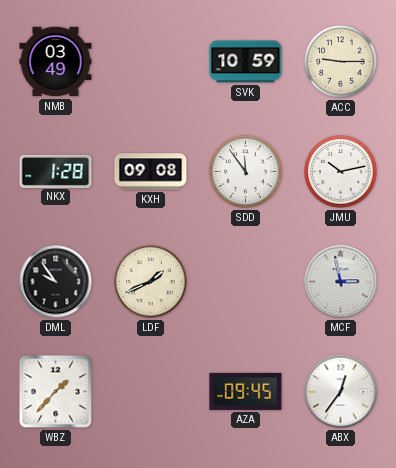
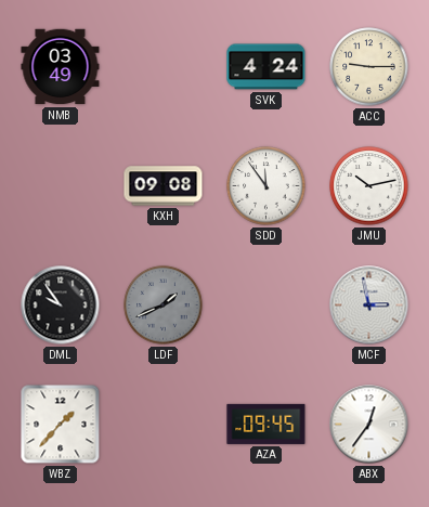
SVK: 10:59 -> 4:24
NKX: 1:28 -> none
LDF dial: cream -> grey
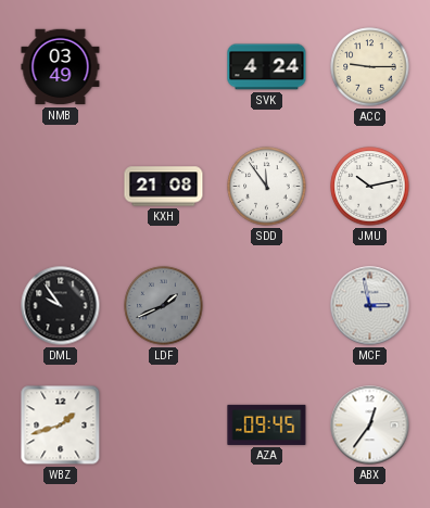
KXH: 09:08 -> 21:08
WBZ: 1:37 -> 1:42
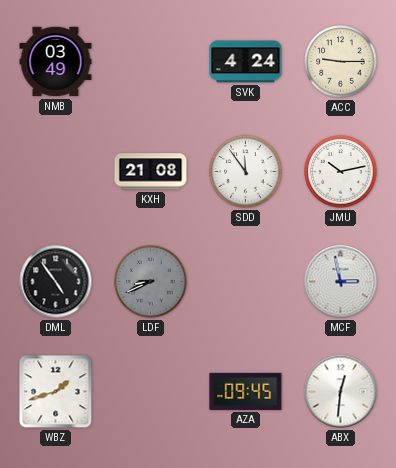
DML: 9:54 -> 4:54
LDF: 1:41 -> 8:41
ABX: 12:36 -> 12:31
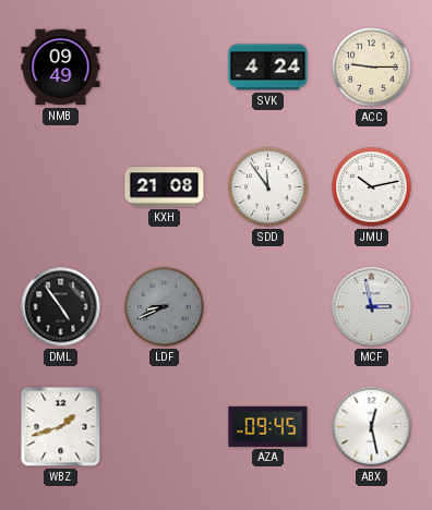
NMB: 03:49 -> 09:49
ABX: 12:31 -> 12:28
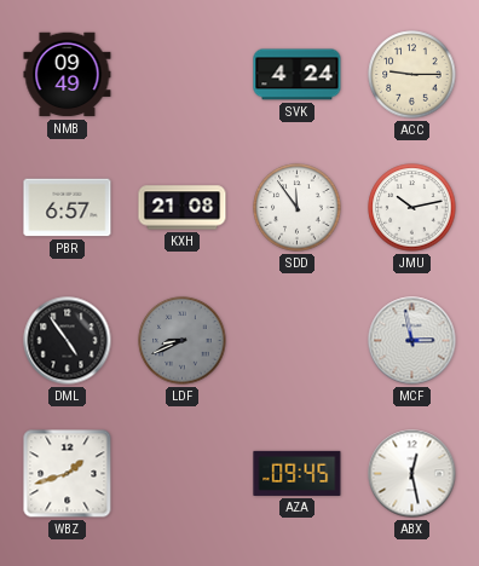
PBR: none -> 6:57
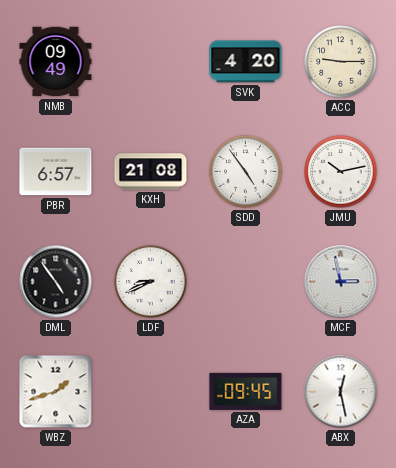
SVK: 4:24 -> 4:20
SDD: 11:54 -> 4:54
LDF dial: grey -> white
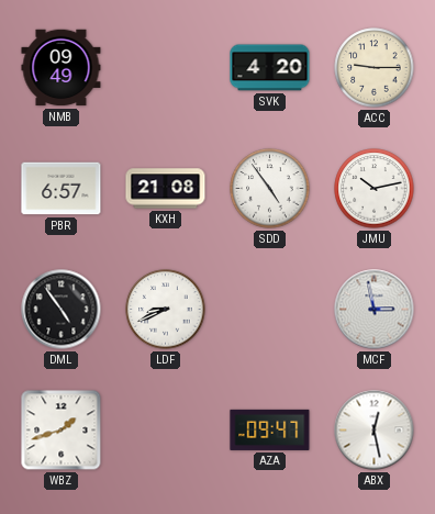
AZA: 09:45 -> 09:47
